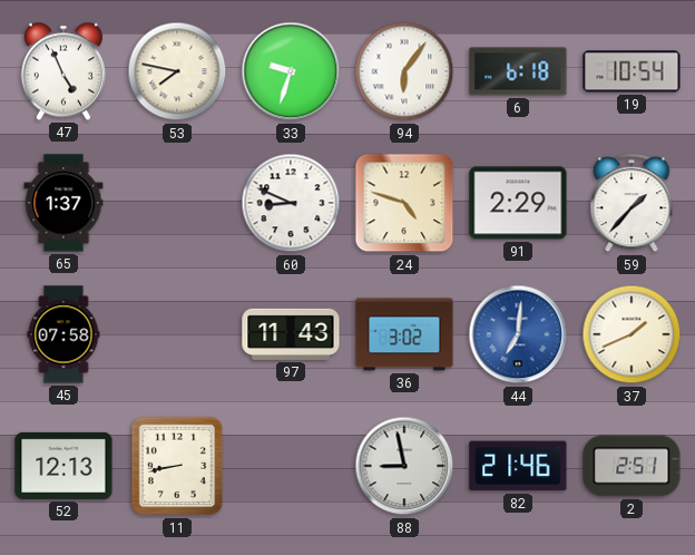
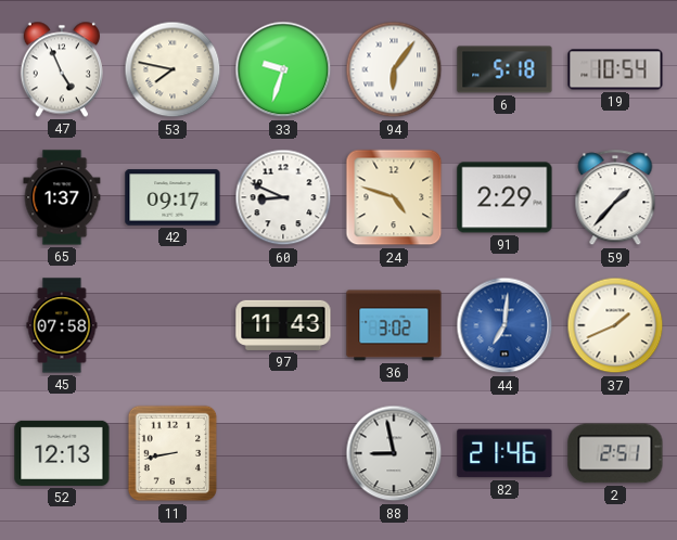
6: 6:18 -> 5:18
42: none -> 09:17
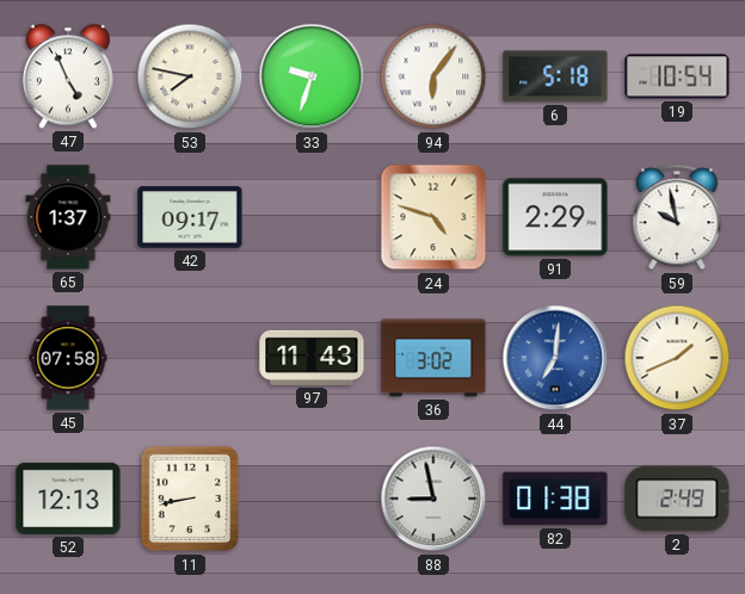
60: 8:49 -> none
59: 1:37 -> 9:58
82: 21:46 -> 01:38
2: 2:51 -> 2:49
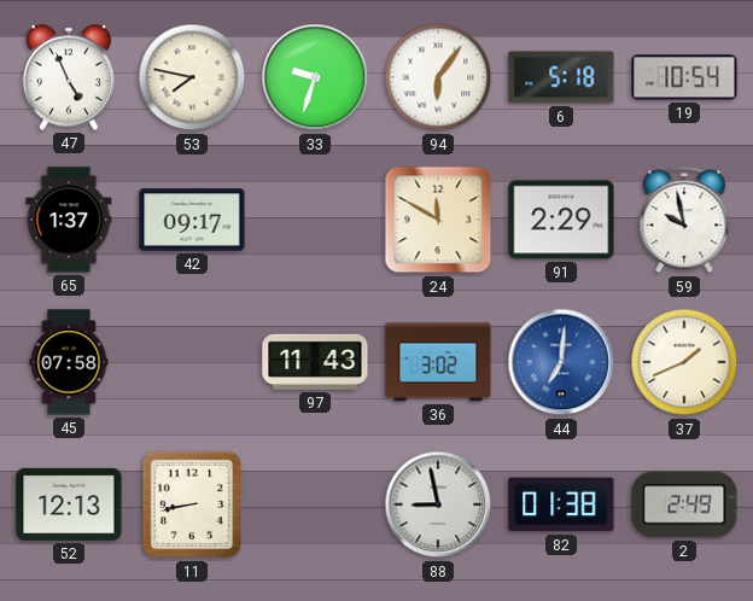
24: 4:48 -> 11:50
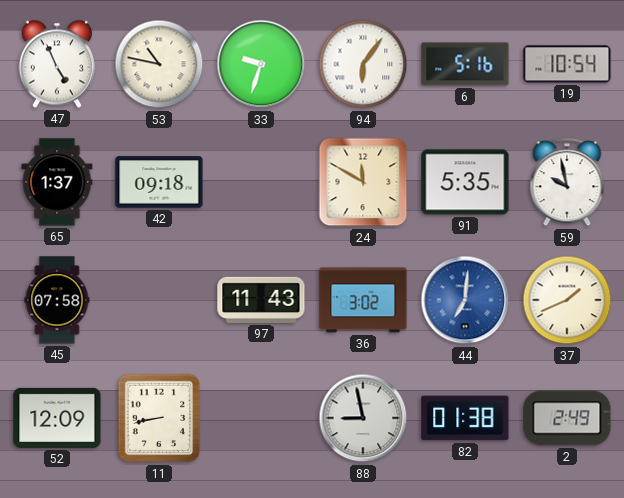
53: 7:47 -> 10:47
6: 5:18 -> 5:16
42: 09:17 -> 09:18
91: 2:29 -> 5:35
52: 12:13 -> 12:09
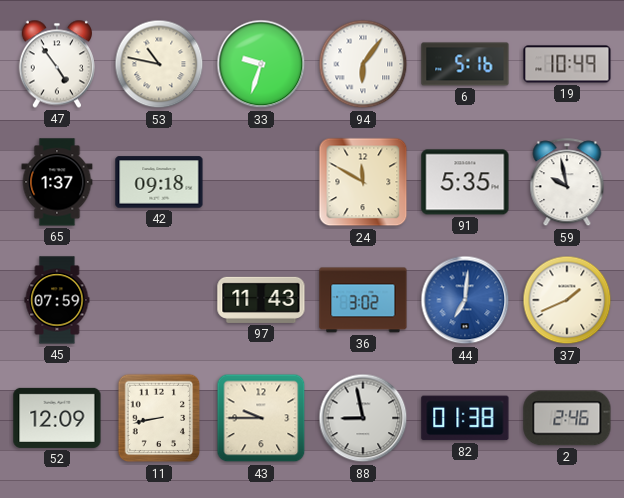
47: 4:56 -> 4:54
19: 10:54 -> 10:49
45: 07:58 -> 07:59
43: none -> 9:45
2: 2:49 -> 2:46
